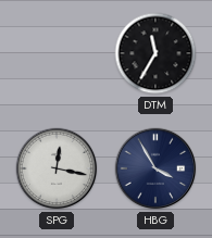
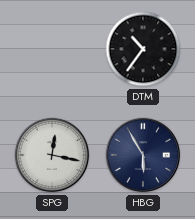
DTM: 11:35 -> 10:36
HBG: 3:55 -> 5:55
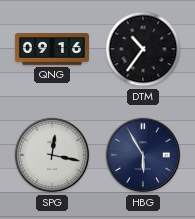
QNG: none -> 09:16
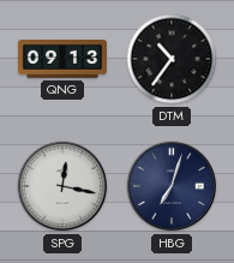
QNG: 09:16 -> 09:13
HBG: 5:55 -> 7:03
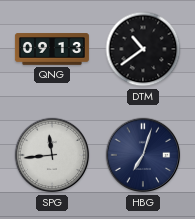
DTM: 10:36 -> 10:39
SPG: 12:17 -> 11:44
